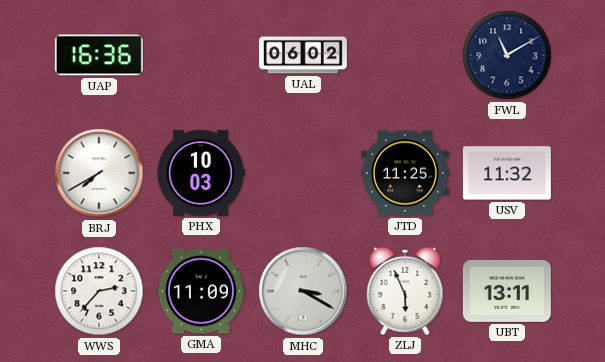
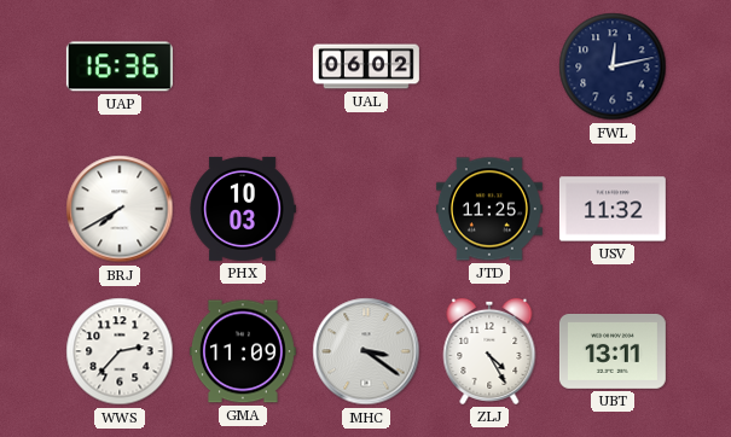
FWL: 11:10 -> 12:13
MHC: 3:20 -> 3:21
ZLJ: 5:56 -> 4:25
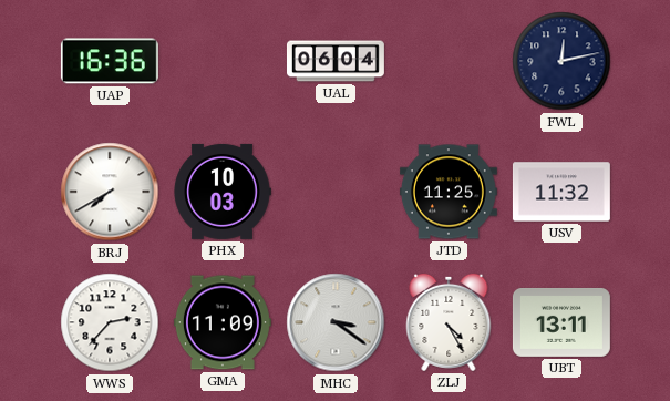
UAL: 06:02 -> 06:04
